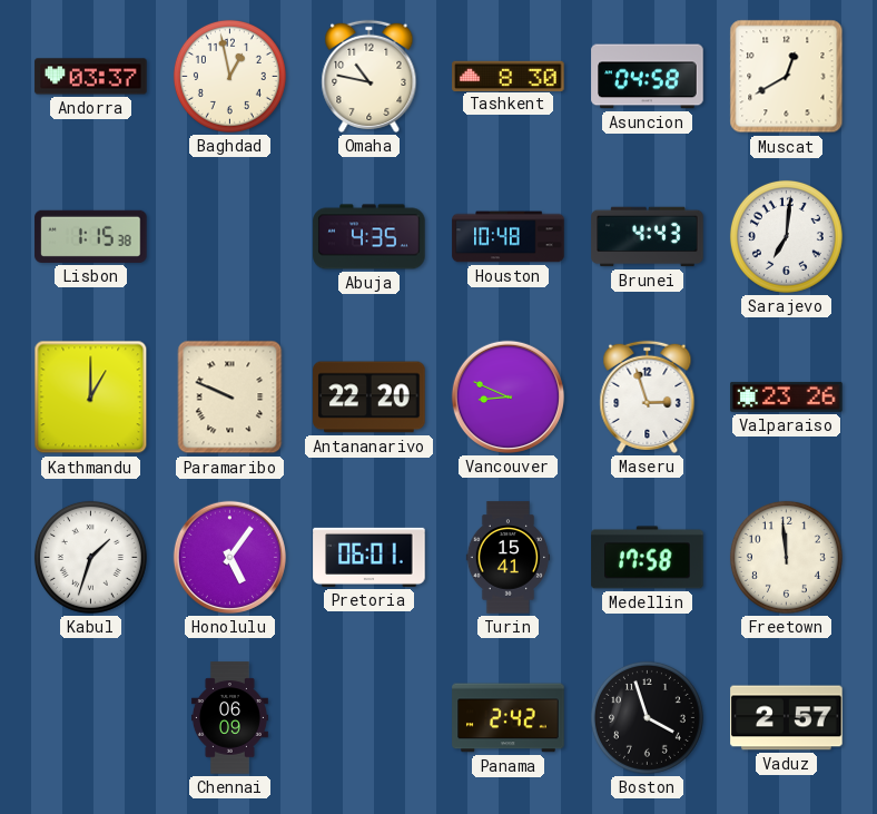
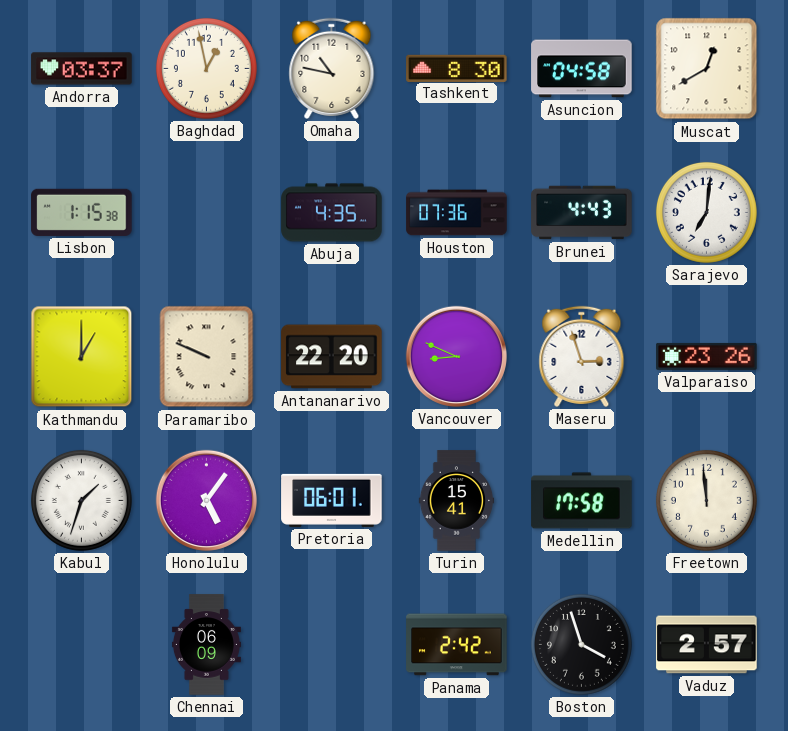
Houston: 10:48 -> 07:36
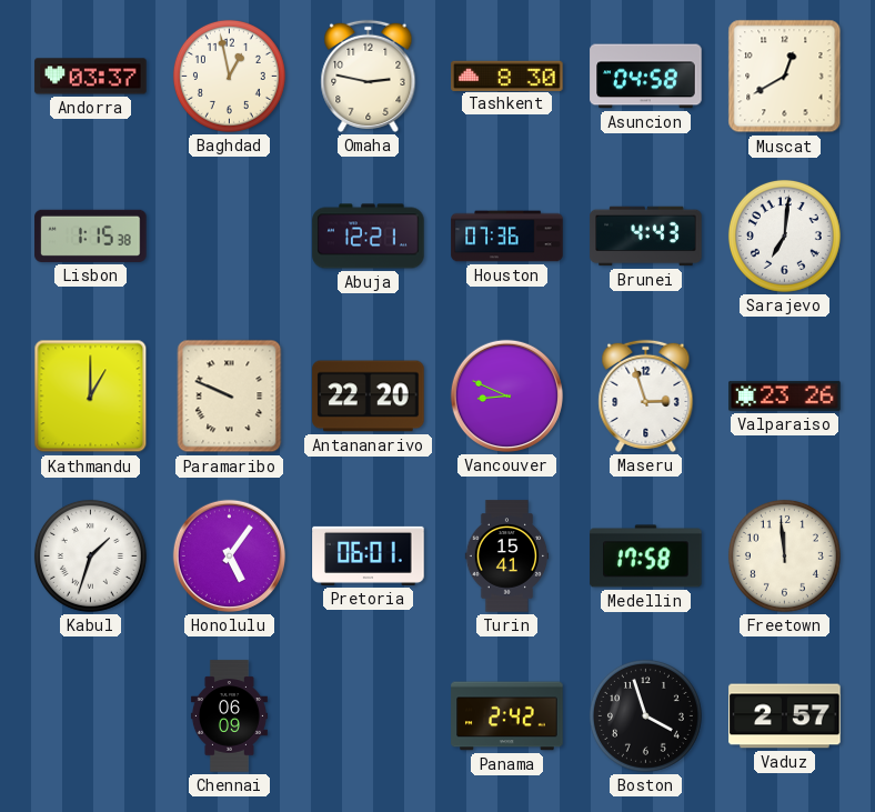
Omaha: 10:47 -> 2:47
Abuja: 4:35 -> 12:21
